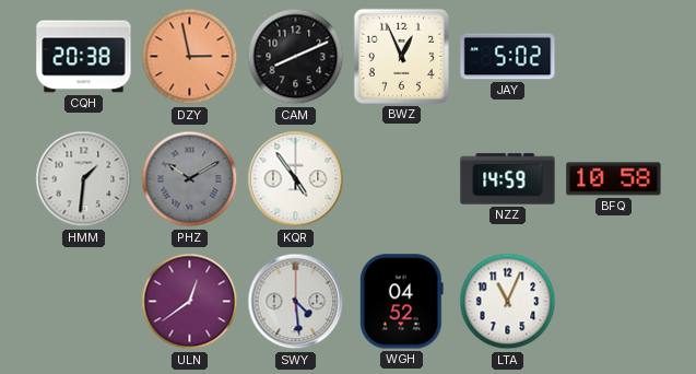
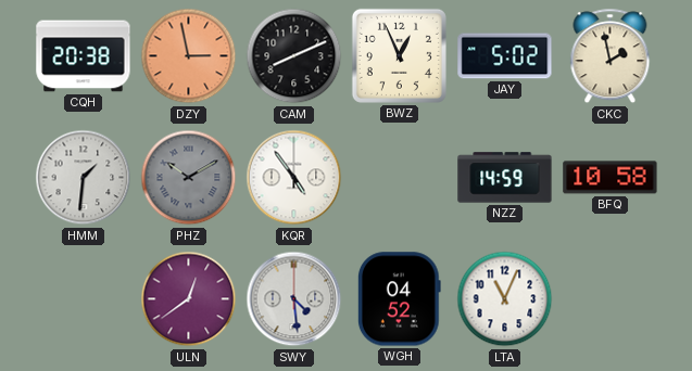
CKC: none -> 1:58
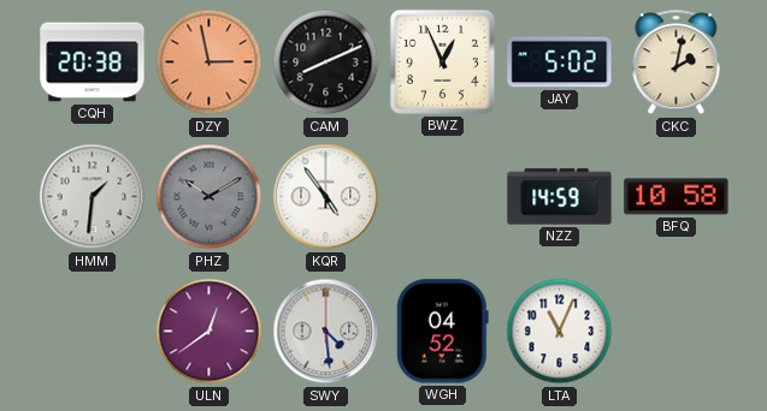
CKC: 1:58 -> 2:02
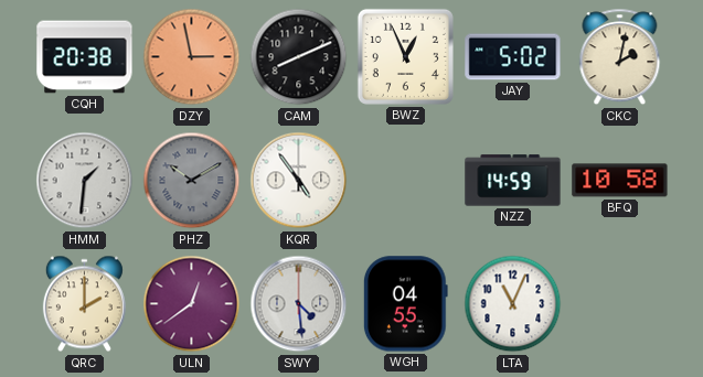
QRC: none -> 2:00
WGH: 04:52 -> 04:55
